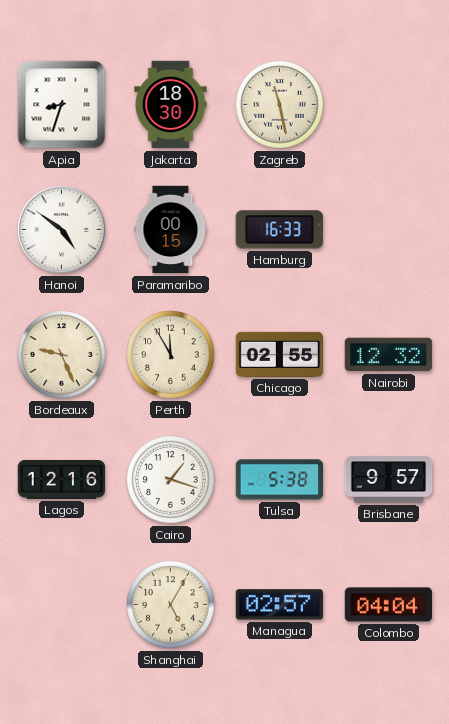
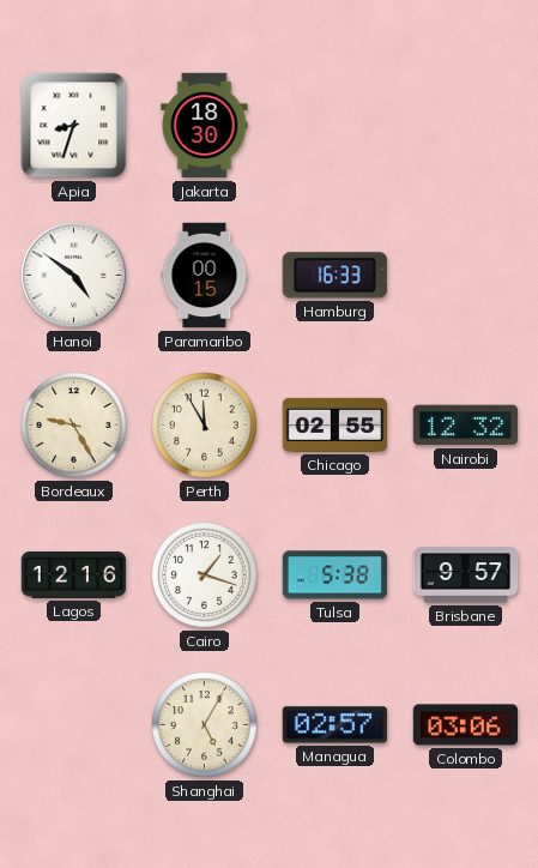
Zagreb: 11:28 -> none
Bordeaux: 9:26 -> 9:25
Colombo: 04:04 -> 03:06
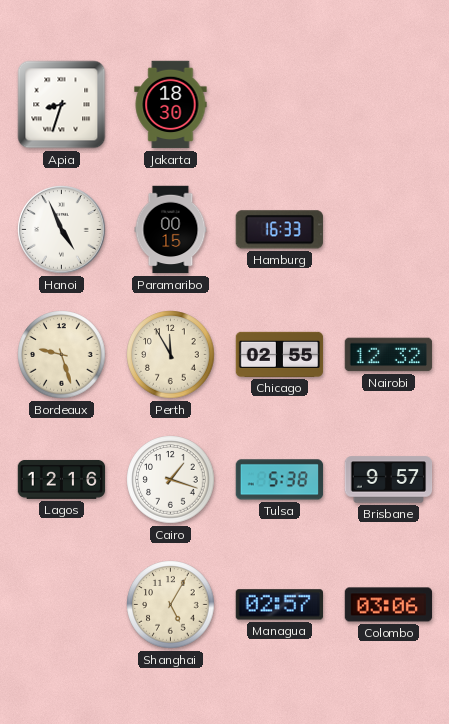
Hanoi: 4:51 -> 4:56
Bordeaux: 9:25 -> 9:27
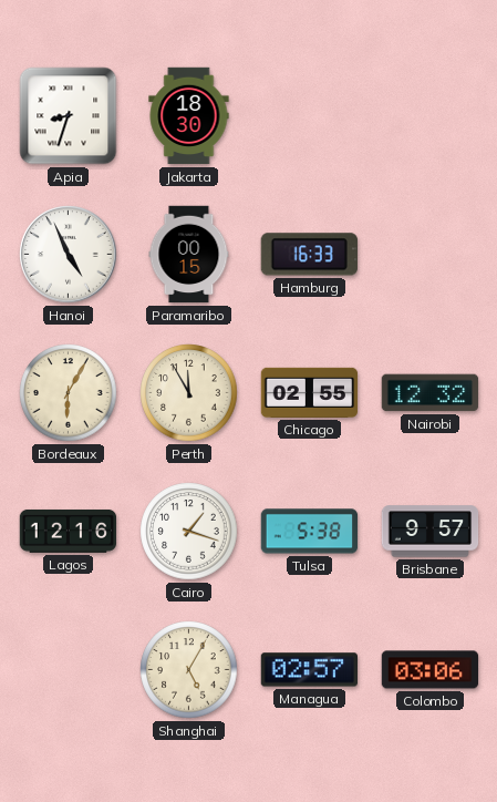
Bordeaux: 9:27 -> 6:05
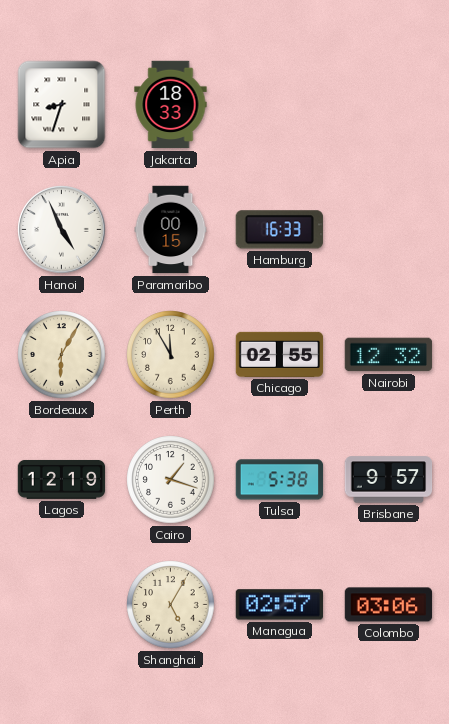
Jakarta: 18:30 -> 18:33
Lagos: 12:16 -> 12:19
